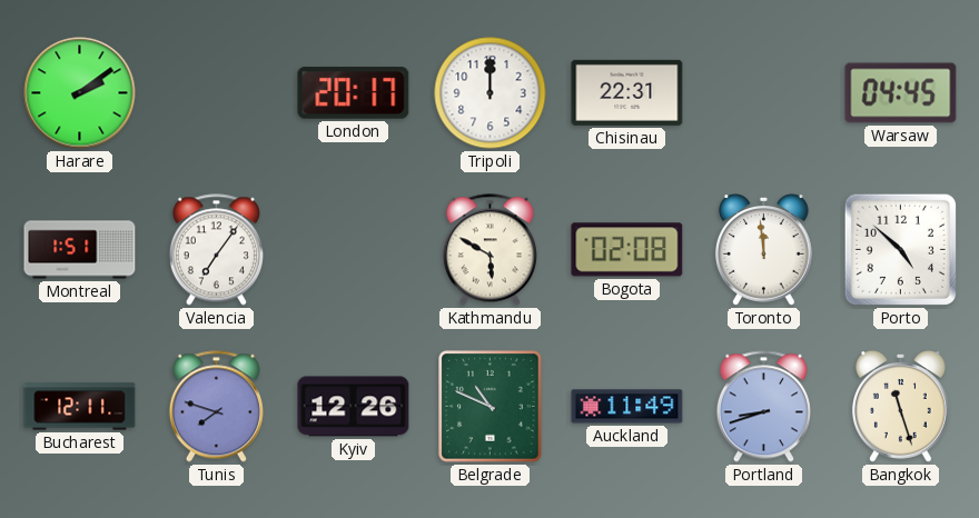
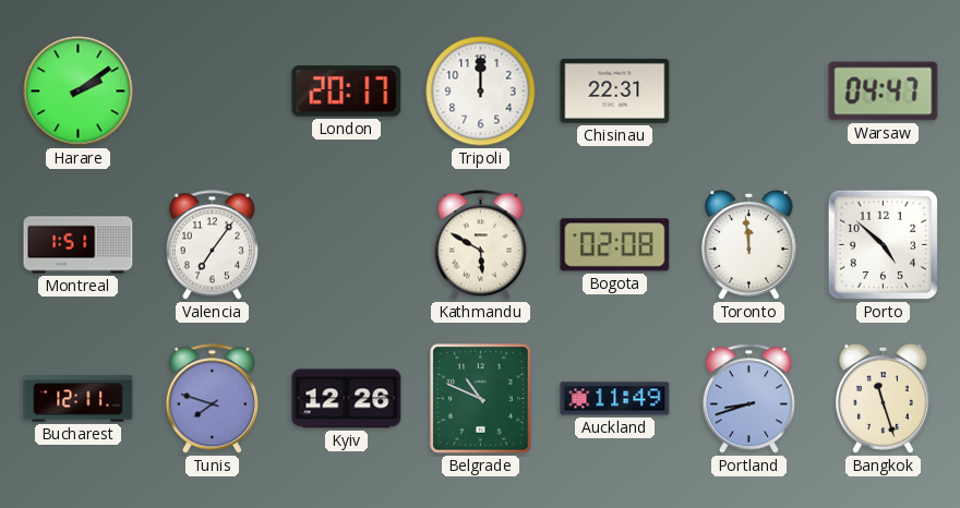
Warsaw: 04:45 -> 04:47
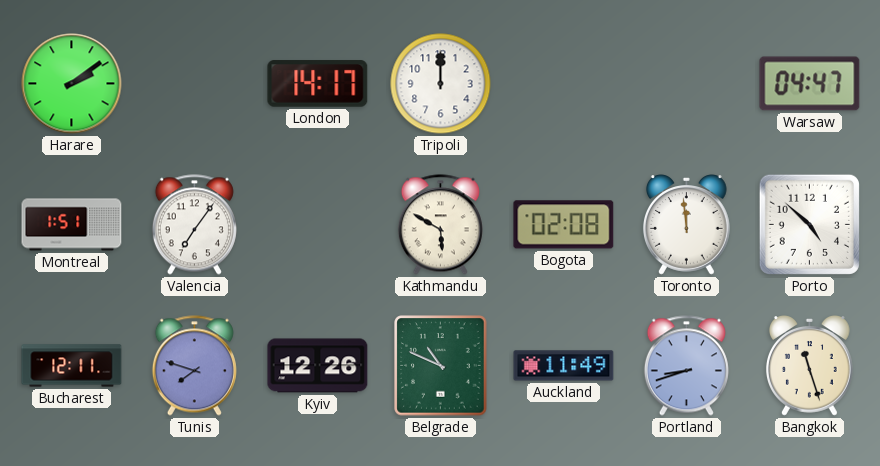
London: 20:17 -> 14:17
Chisinau: 22:31 -> none
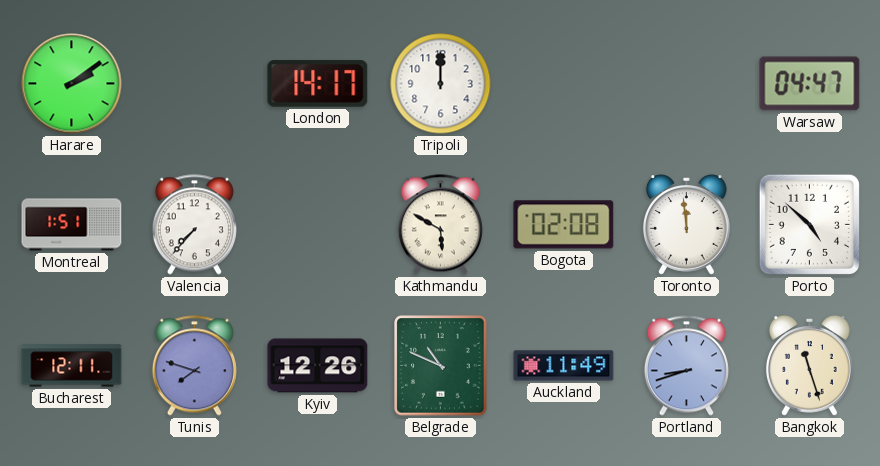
Valencia: 7:06 -> 7:37
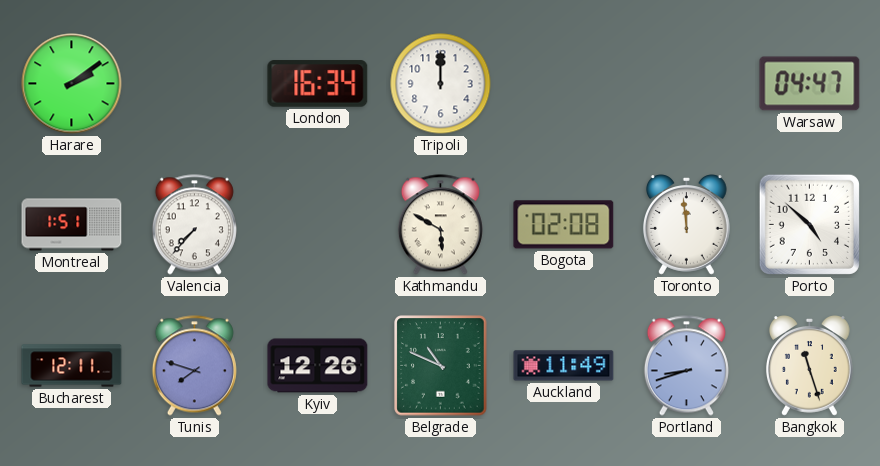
London: 14:17 -> 16:34
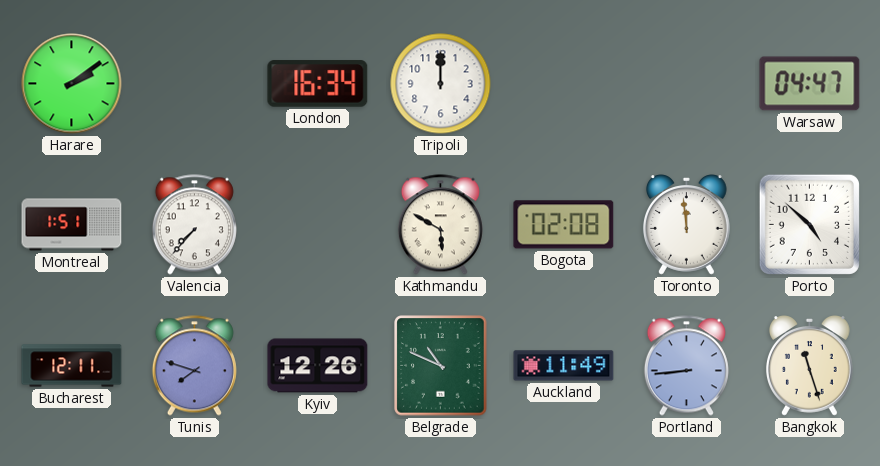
Portland: 8:42 -> 8:44
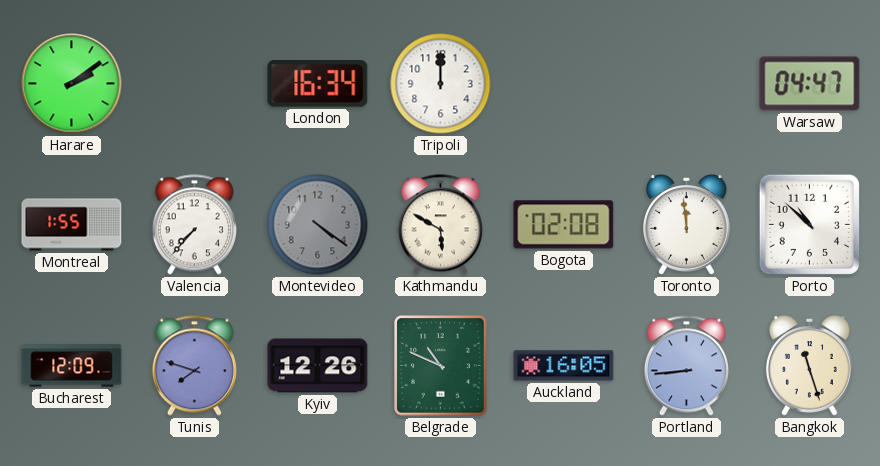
Montreal: 1:51 -> 1:55
Montevideo: none -> 4:21
Porto: 4:52 -> 10:52
Bucharest: 12:11 -> 12:09
Auckland: 11:49 -> 16:05
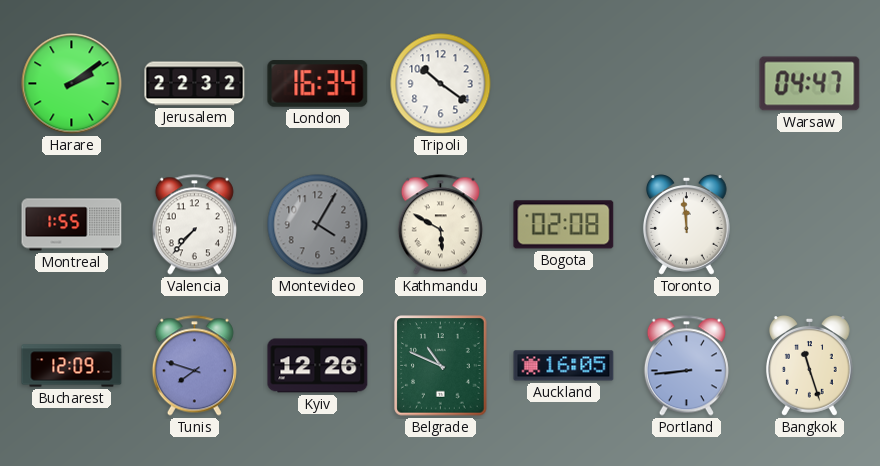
Jerusalem: none -> 22:32
Tripoli: 12:00 -> 10:21
Montevideo: 4:21 -> 4:05
Porto: 10:52 -> none
